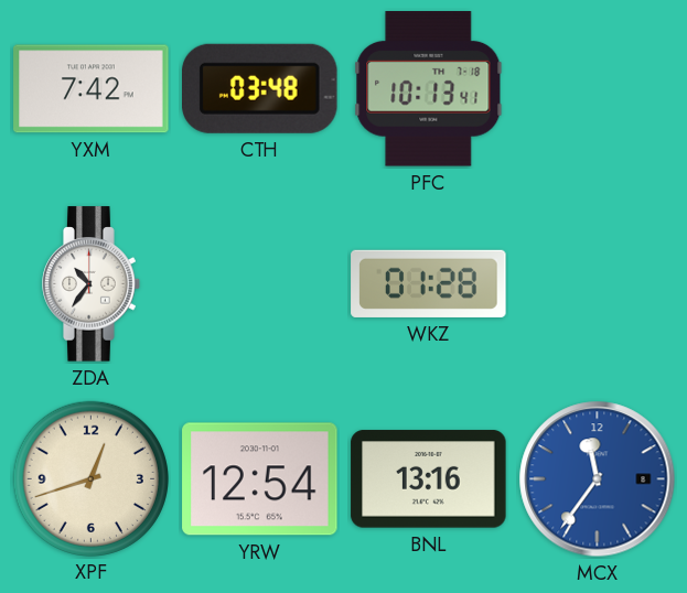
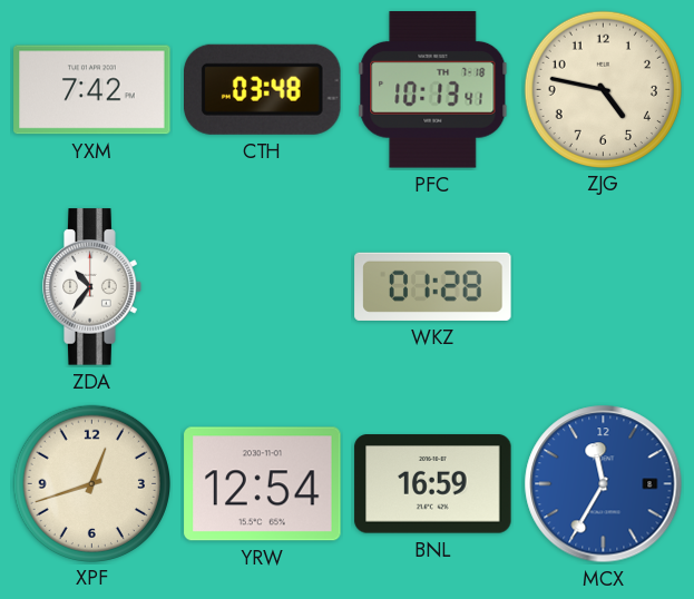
ZJG: none -> 4:47
BNL: 13:16 -> 16:59
MCX: 11:36 -> 11:35
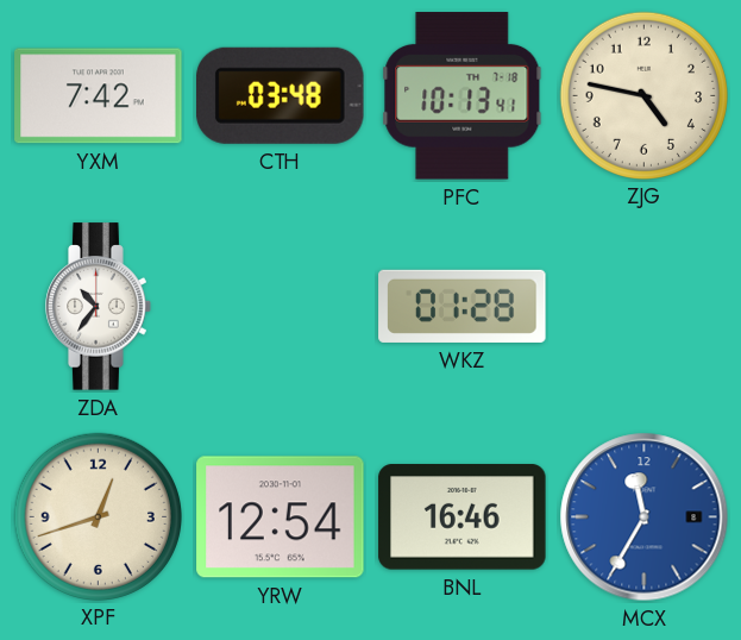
BNL: 16:59 -> 16:46
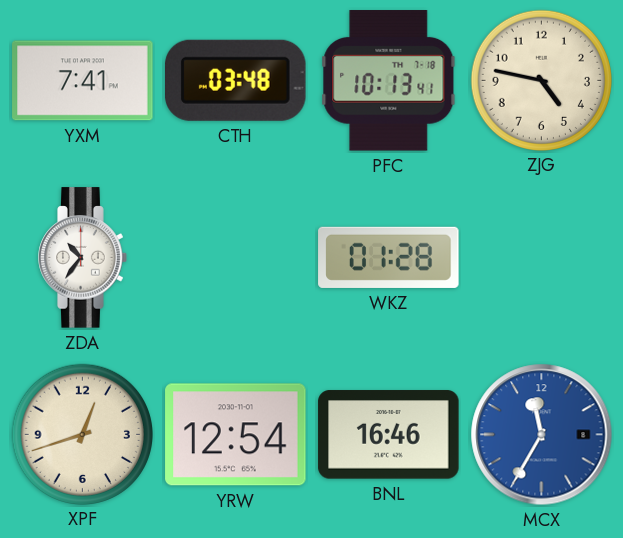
YXM: 7:42 -> 7:41
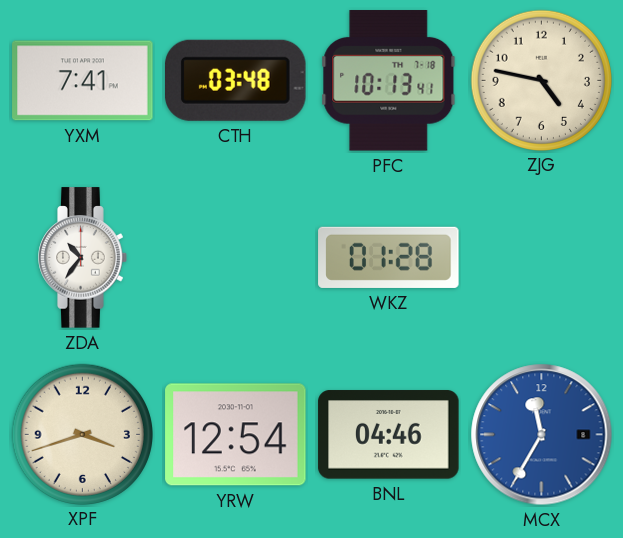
XPF: 12:42 -> 3:42
BNL: 16:46 -> 04:46
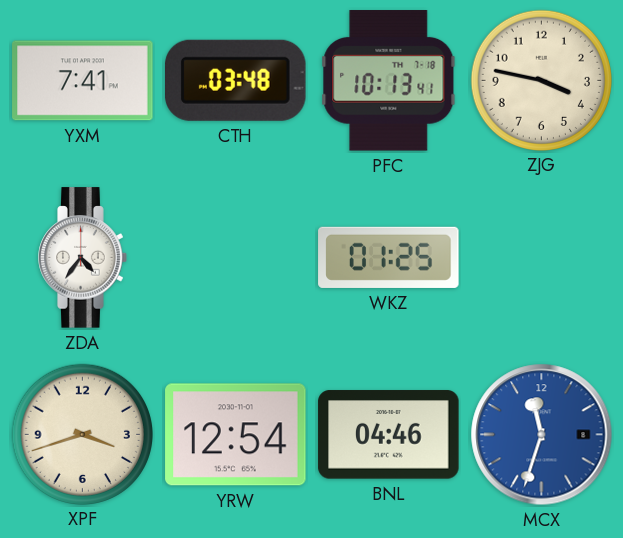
ZJG: 4:47 -> 3:47
ZDA: 10:36 -> 4:36
WKZ: 01:28 -> 01:25
MCX: 11:35 -> 11:33
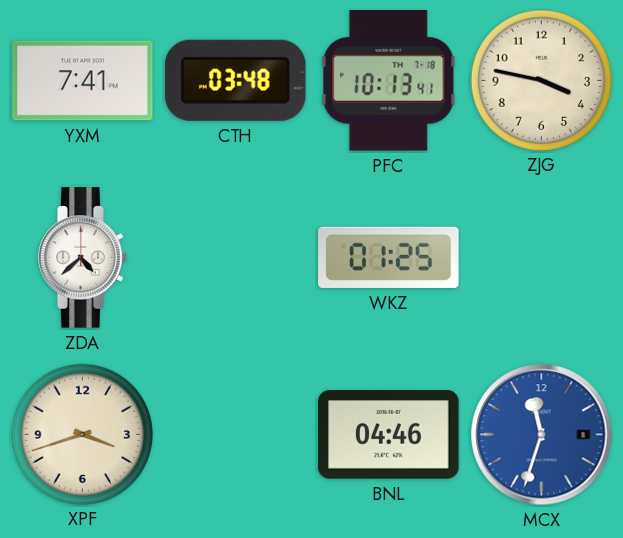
ZDA: 4:36 -> 4:38
YRW: 12:54 -> none
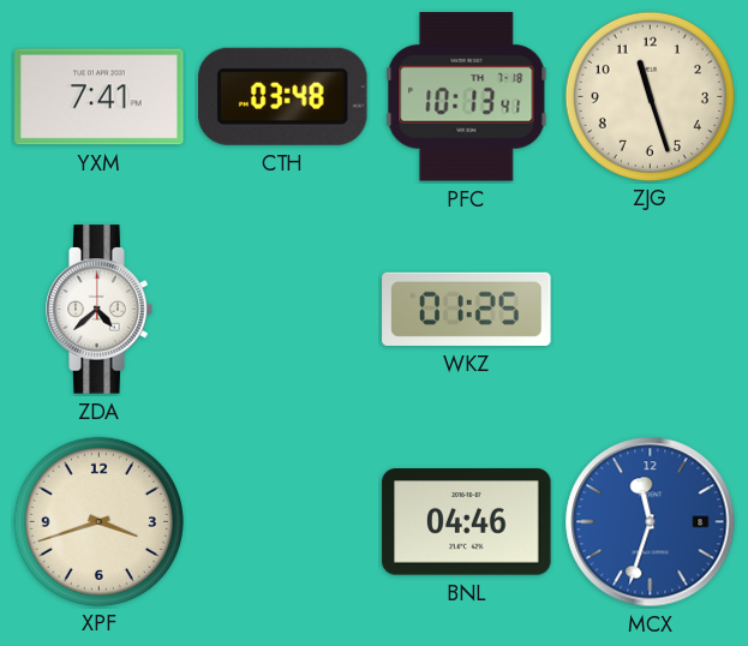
ZJG: 3:47 -> 11:27
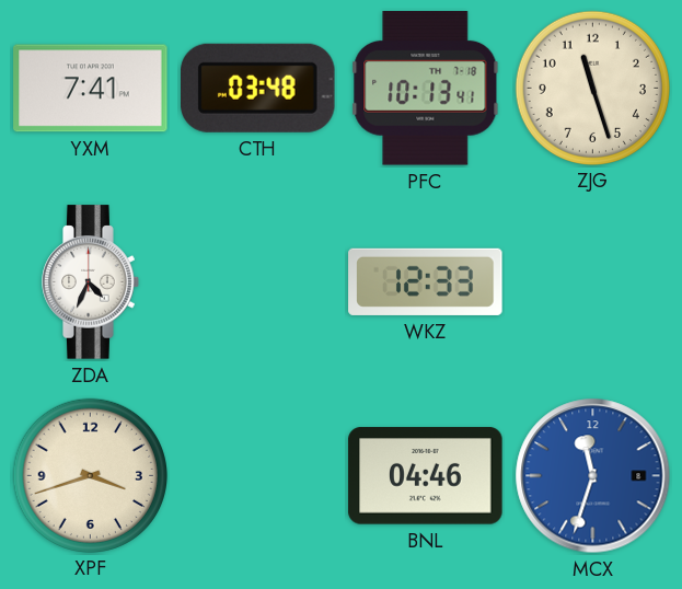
ZDA: 4:38 -> 4:34
WKZ: 01:25 -> 12:33
